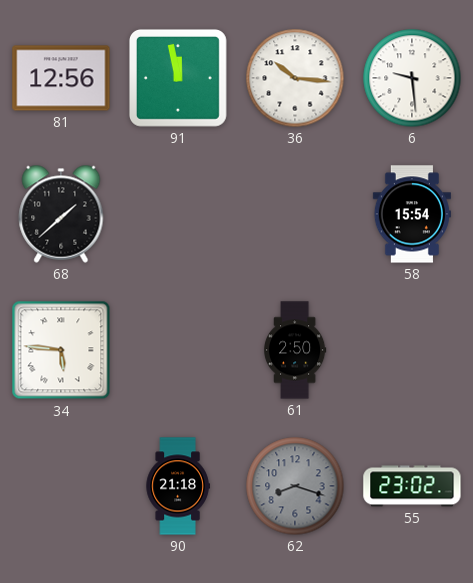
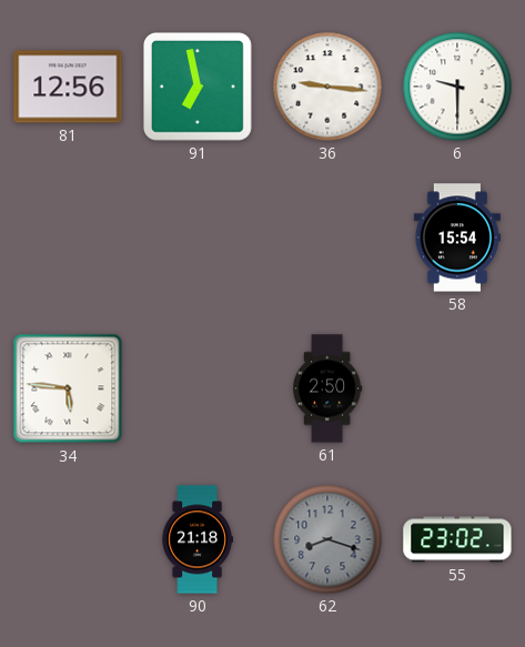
91: 11:58 -> 6:58
36: 10:16 -> 9:16
6: 9:29 -> 9:30
68: 1:38 -> none
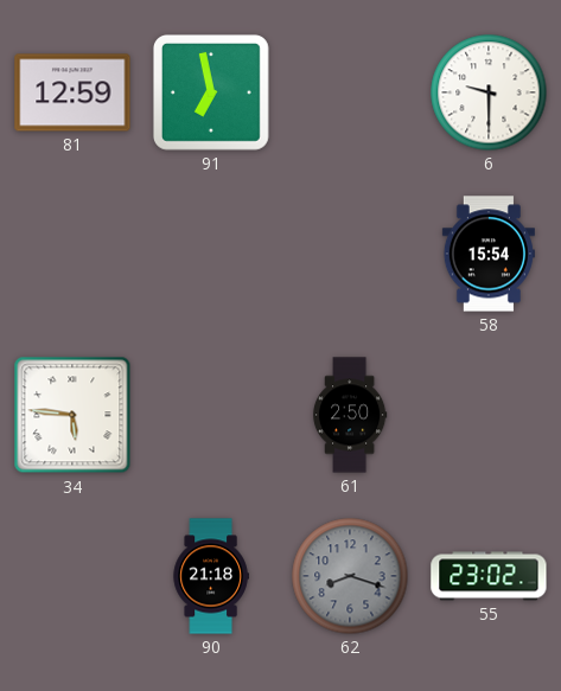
81: 12:56 -> 12:59
36: 9:16 -> none
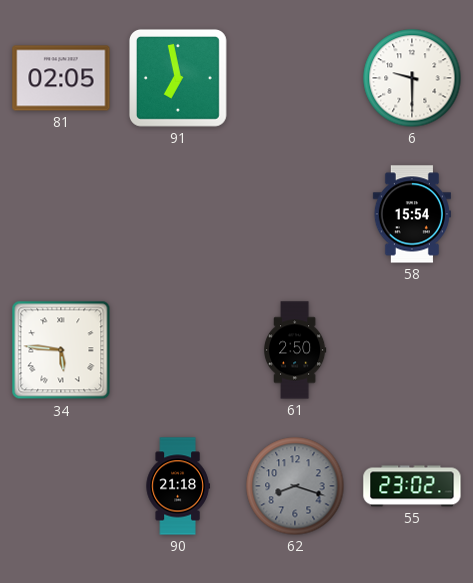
81: 12:59 -> 02:05
